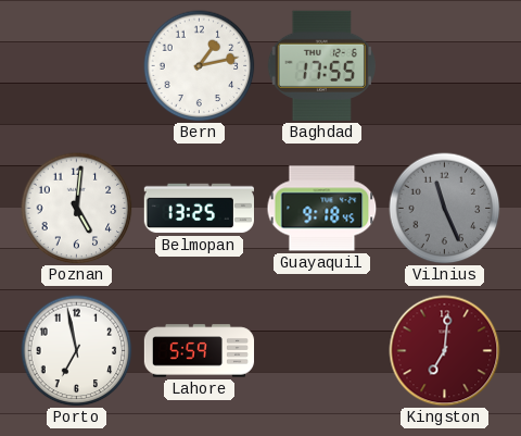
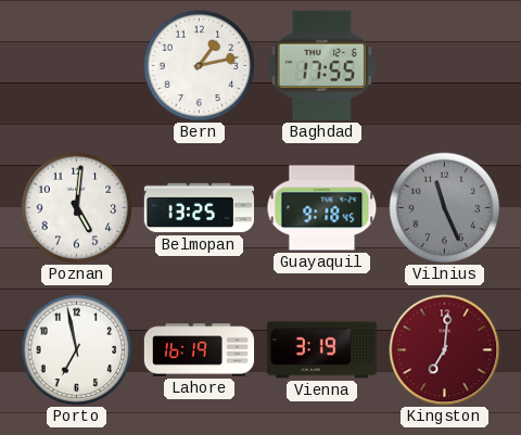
Lahore: 5:59 -> 16:19
Vienna: none -> 3:19
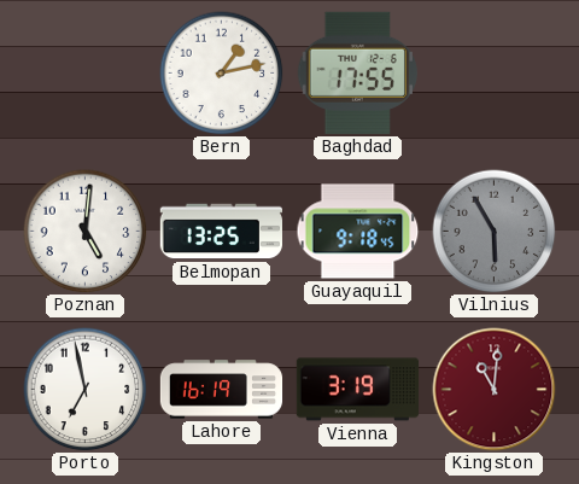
Vilnius: 11:26 -> 5:55
Kingston: 7:01 -> 11:01
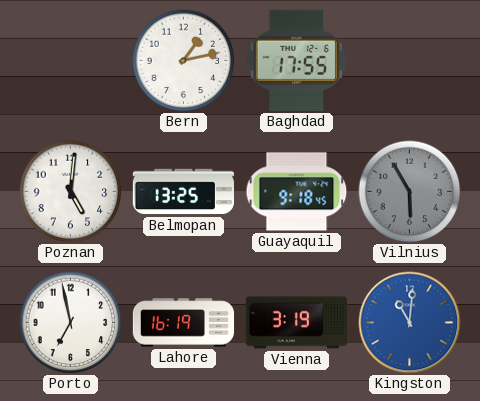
Kingston dial: burgundy -> blue
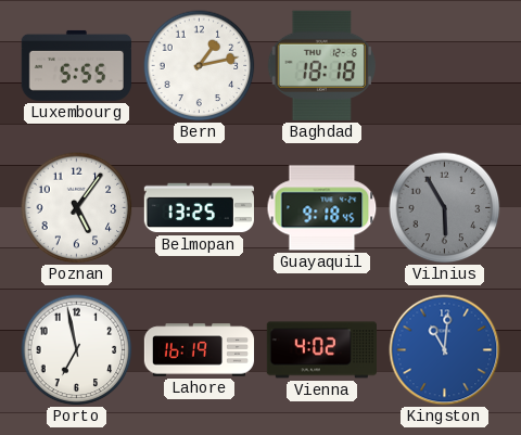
Luxembourg: none -> 5:55
Baghdad: 17:55 -> 18:18
Poznan: 5:01 -> 5:06
Vienna: 3:19 -> 4:02
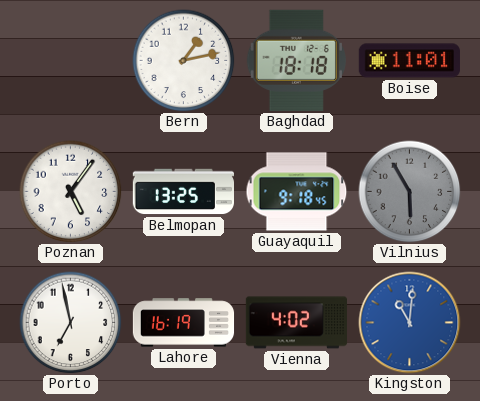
Luxembourg: 5:55 -> none
Boise: none -> 11:01
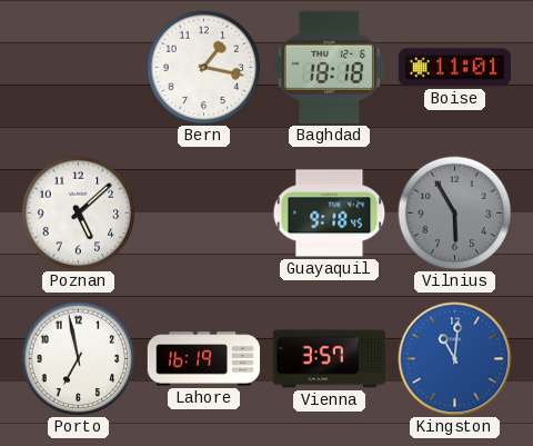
Bern: 1:13 -> 1:17
Poznan: 5:06 -> 5:08
Belmopan: 13:25 -> none
Vienna: 4:02 -> 3:57
